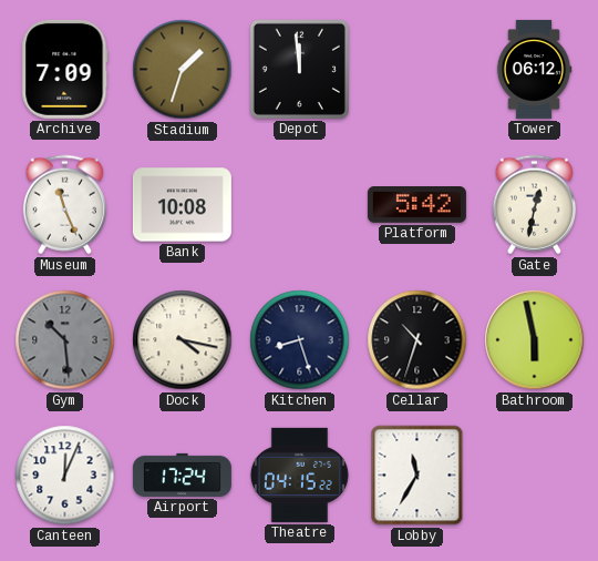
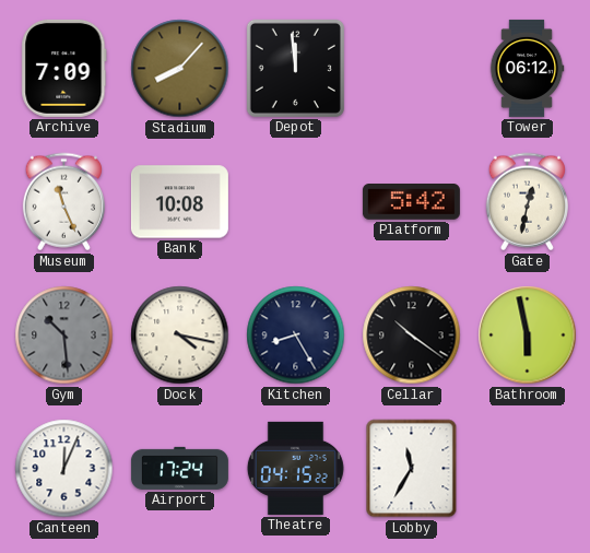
Stadium: 1:33 -> 8:07
Kitchen: 8:27 -> 8:25
Cellar: 10:33 -> 10:21
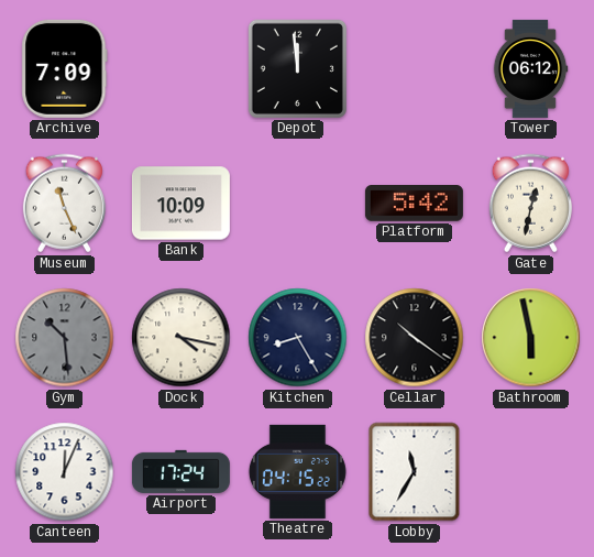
Stadium: 8:07 -> none
Bank: 10:08 -> 10:09
